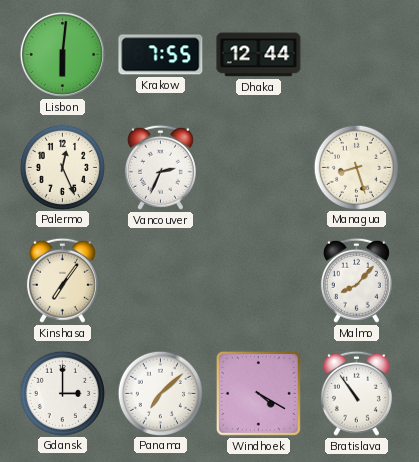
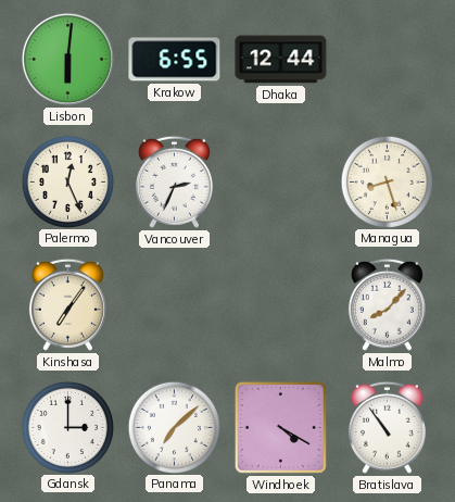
Krakow: 7:55 -> 6:55
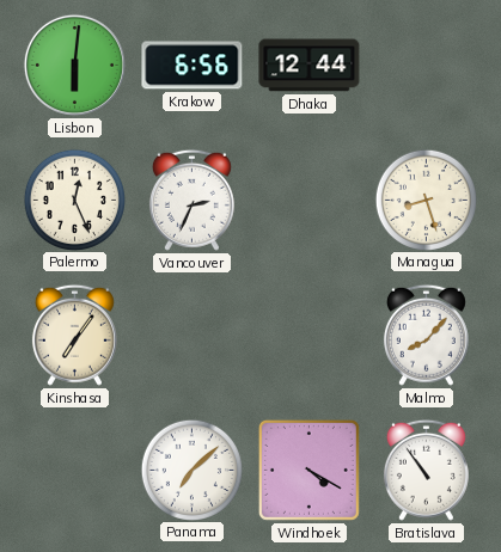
Krakow: 6:55 -> 6:56
Gdansk: 3:00 -> none
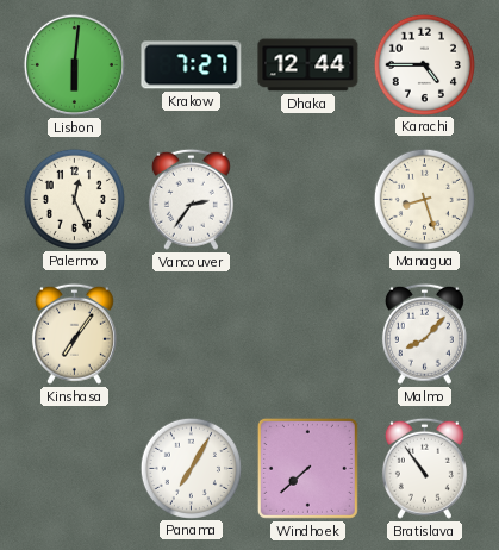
Krakow: 6:56 -> 7:27
Karachi: none -> 4:45
Vancouver: 2:34 -> 2:36
Panama: 7:08 -> 7:05
Windhoek: 4:20 -> 7:38
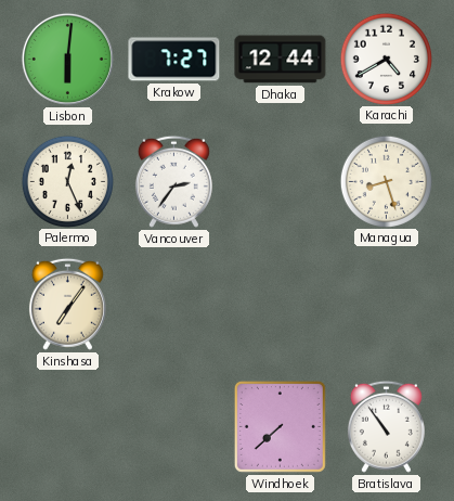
Karachi: 4:45 -> 4:40
Malmo: 8:07 -> none
Panama: 7:05 -> none
